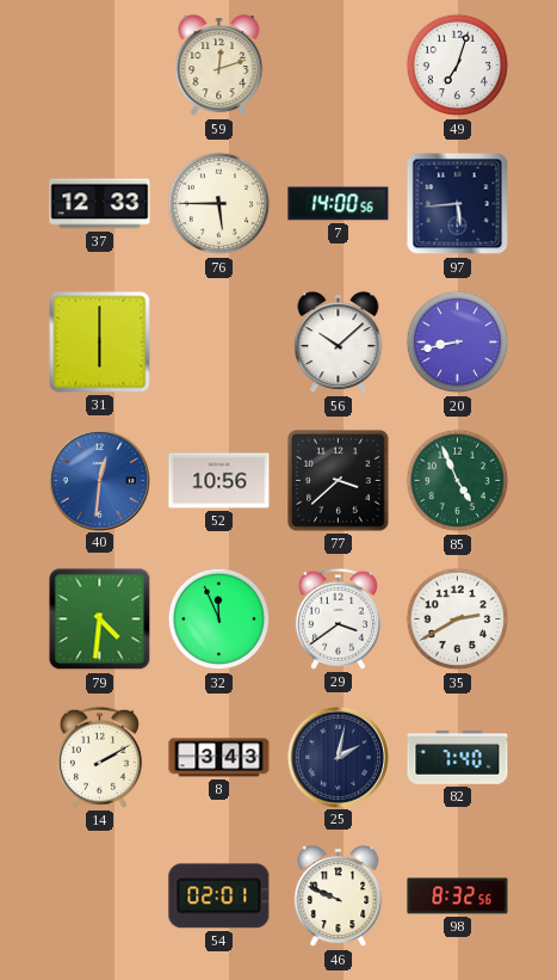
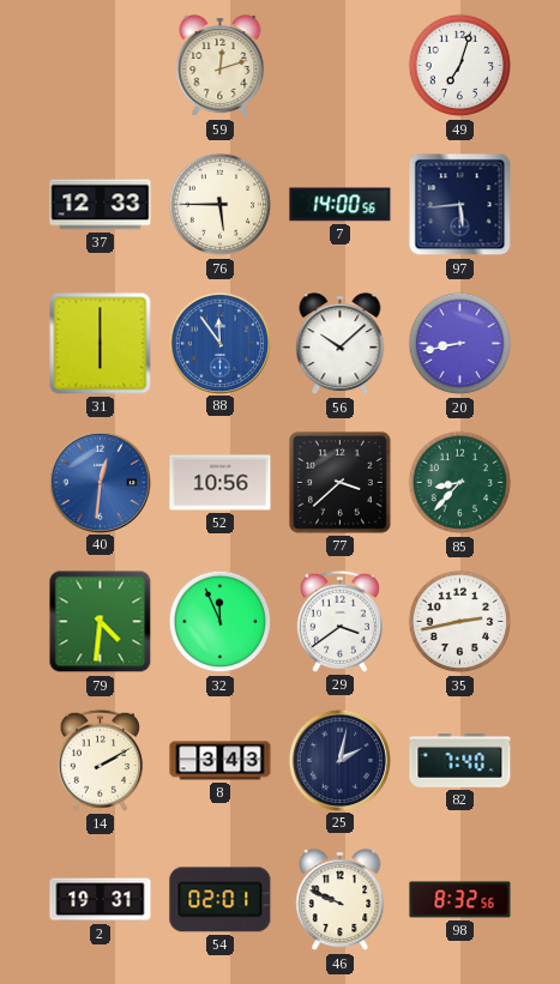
88: none -> 11:54
85: 4:56 -> 8:37
35: 2:40 -> 2:43
2: none -> 19:31
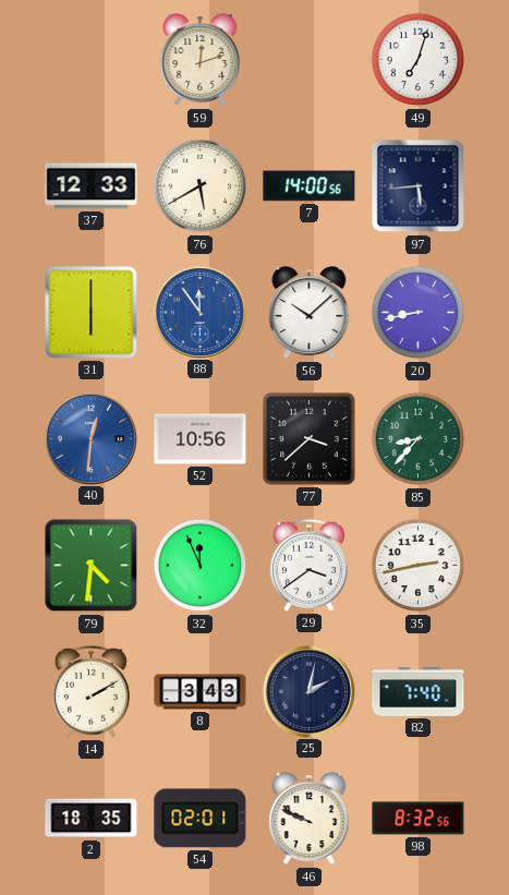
76: 5:45 -> 5:40
2: 19:31 -> 18:35
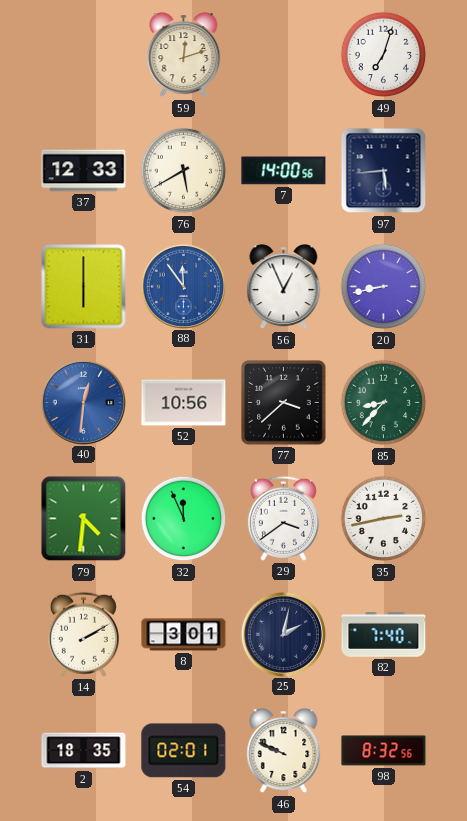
56: 10:08 -> 12:56
8: 3:43 -> 3:01
